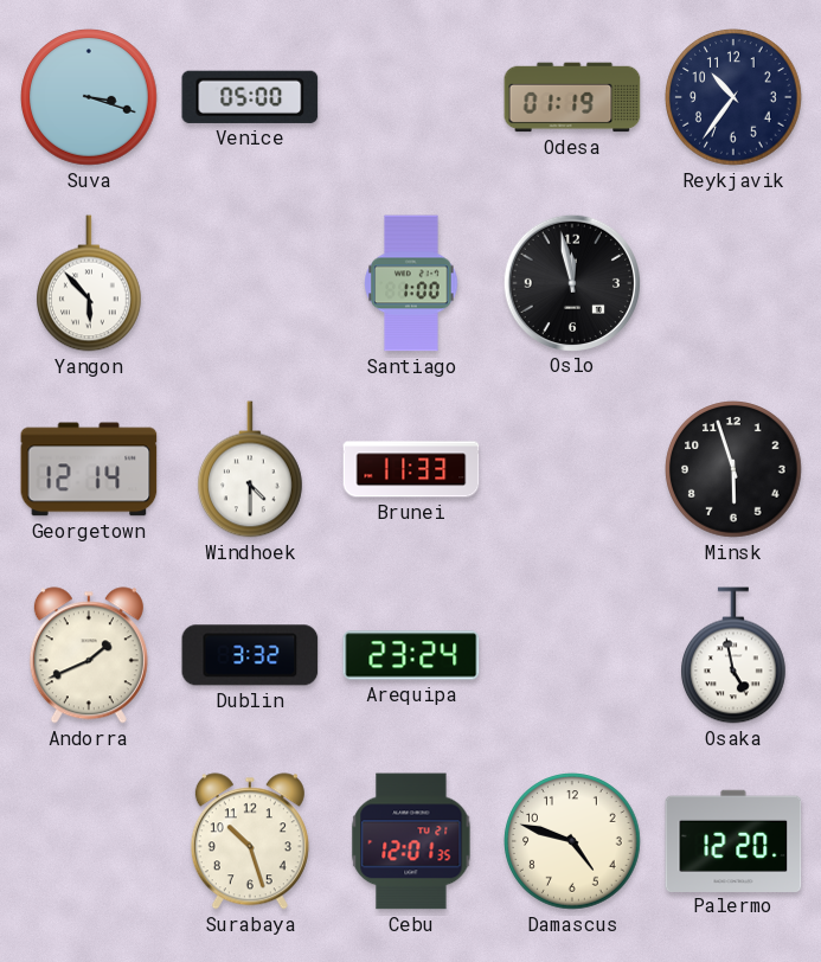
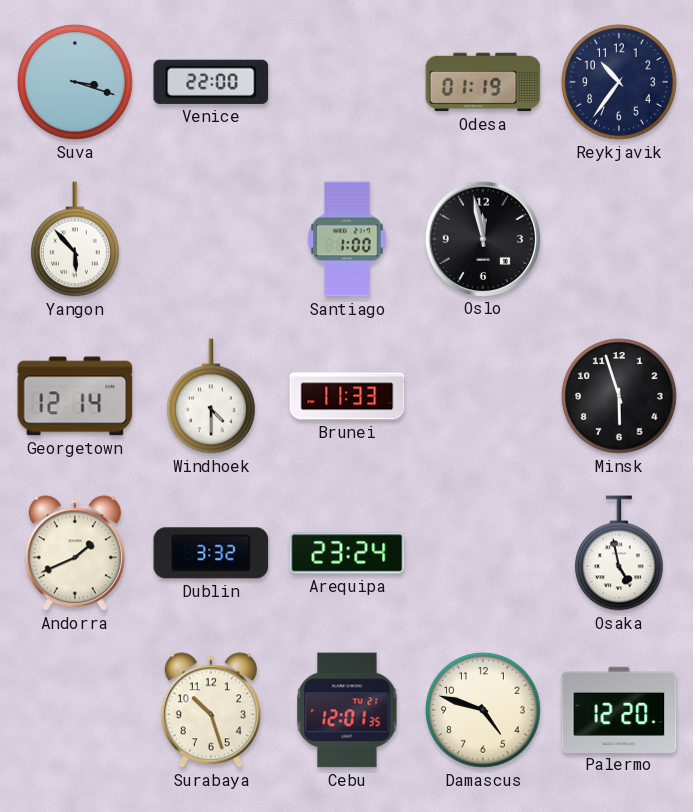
Venice: 05:00 -> 22:00
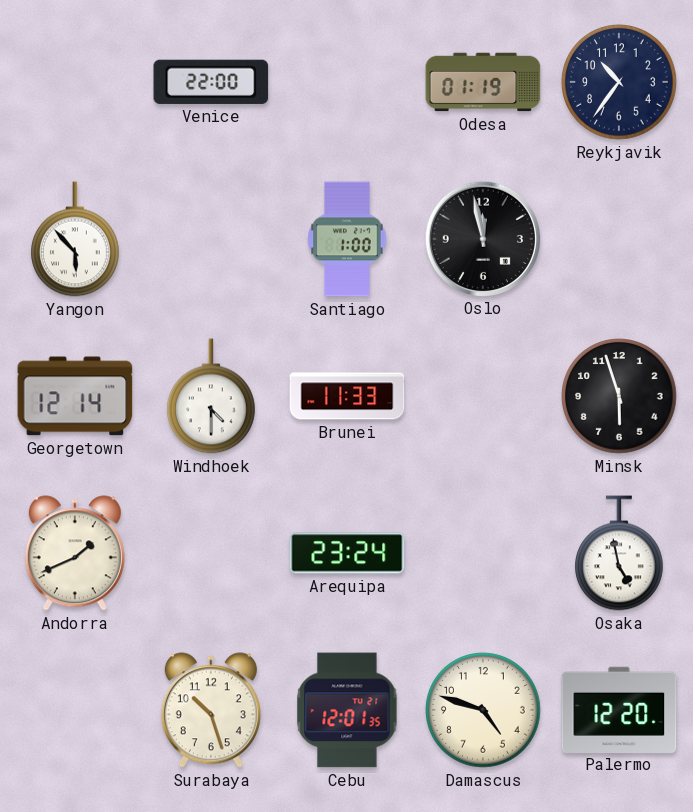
Suva: 3:18 -> none
Dublin: 3:32 -> none
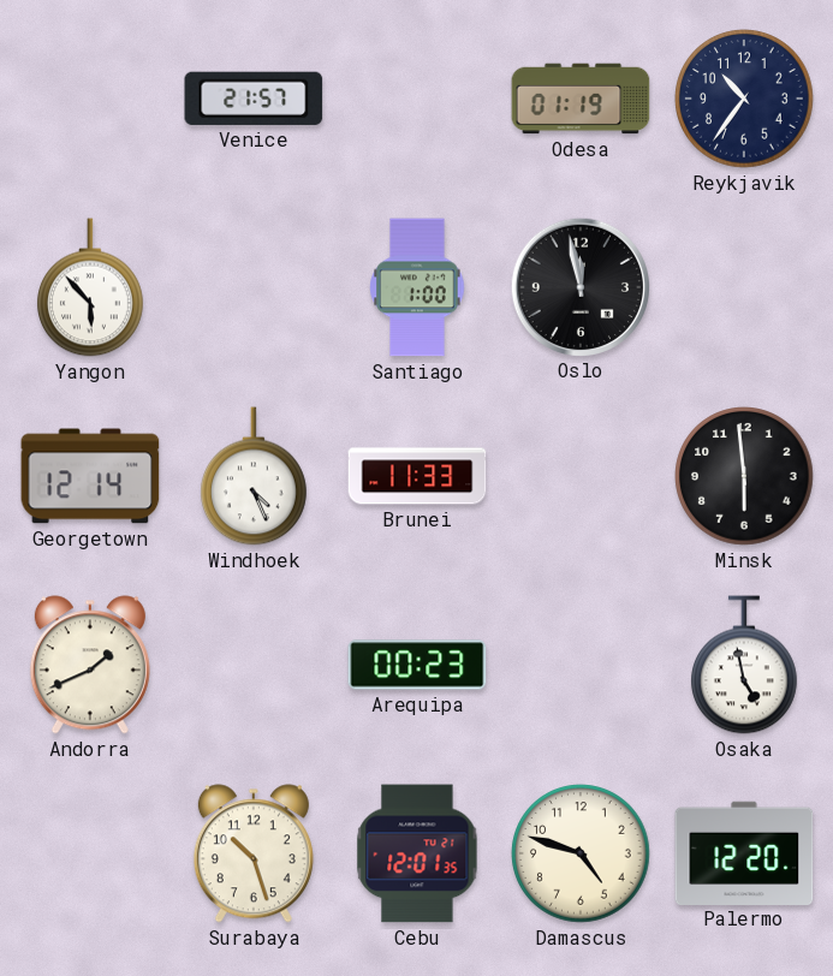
Venice: 22:00 -> 21:57
Windhoek: 4:30 -> 4:26
Minsk: 5:57 -> 5:59
Arequipa: 23:24 -> 00:23
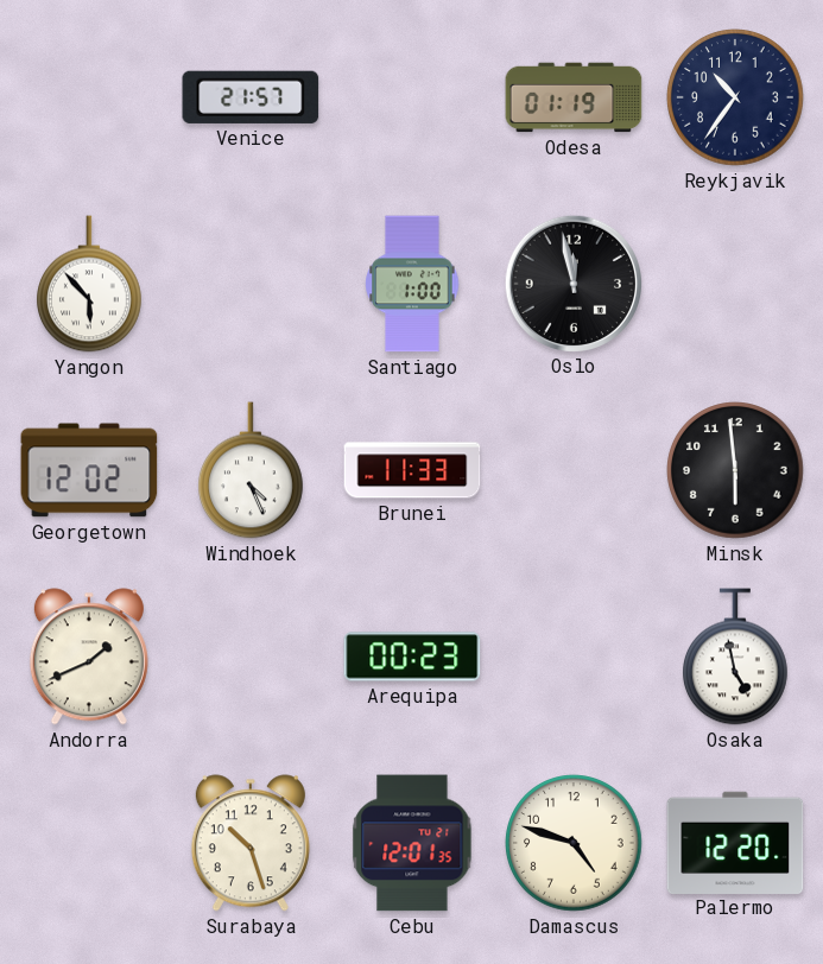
Georgetown: 12:14 -> 12:02
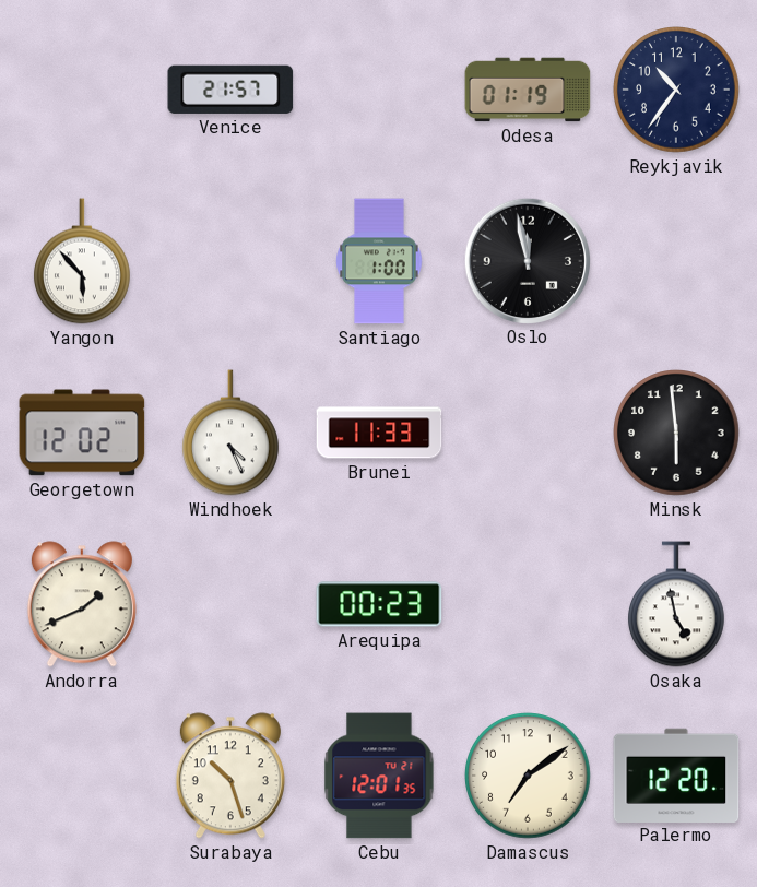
Damascus: 4:48 -> 7:09
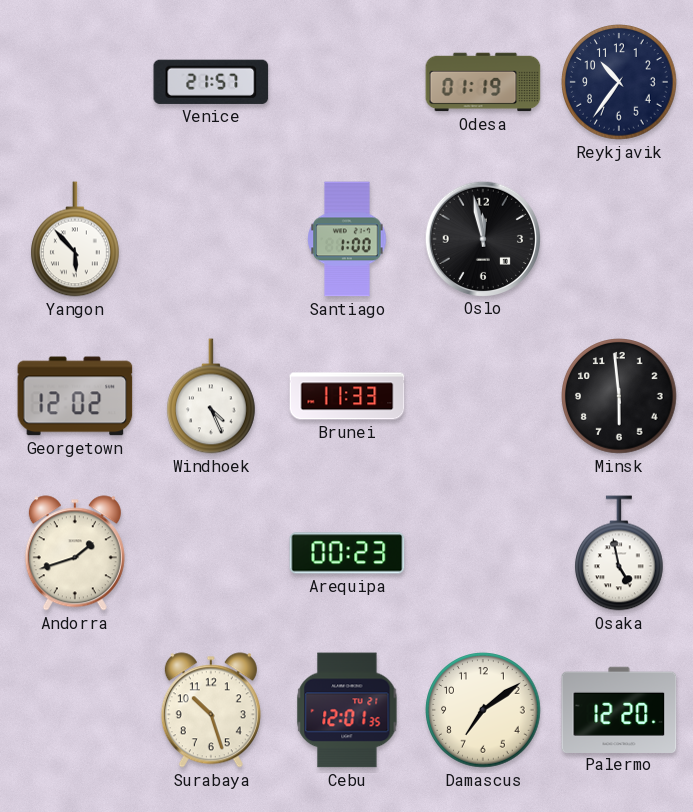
Andorra: 1:41 -> 1:42
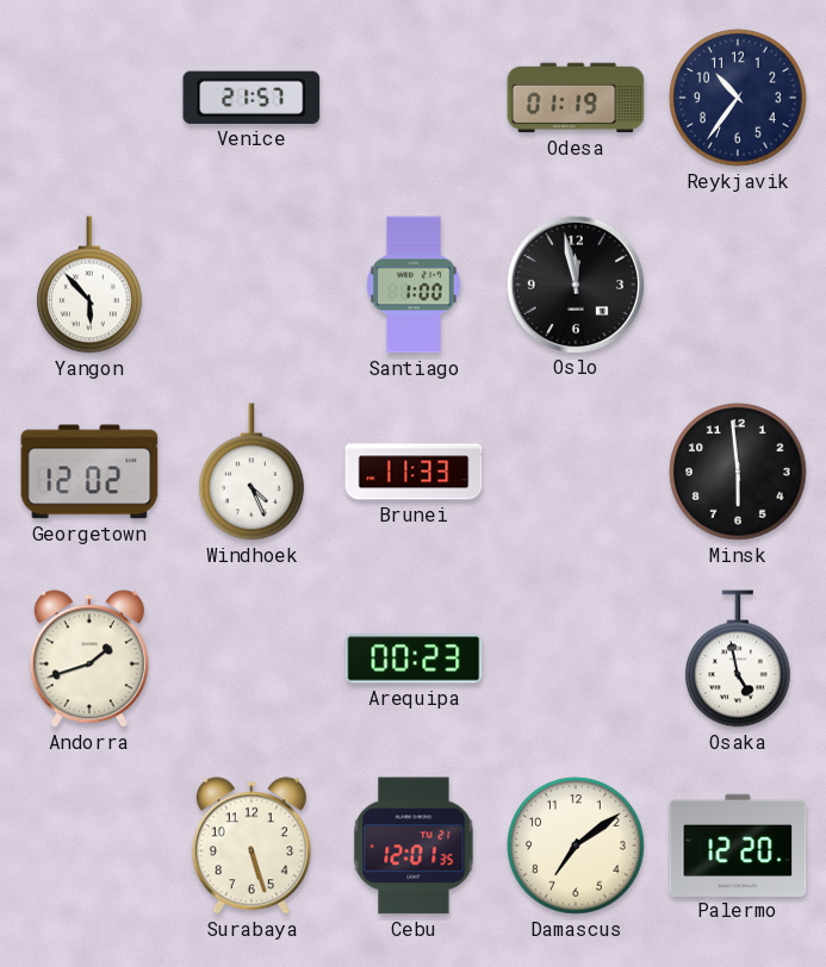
Surabaya: 10:27 -> 5:27
